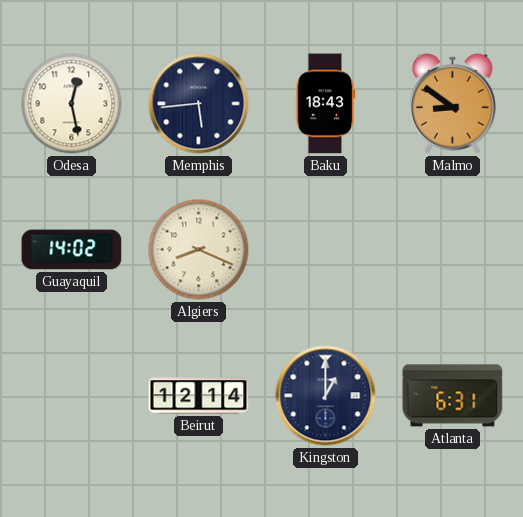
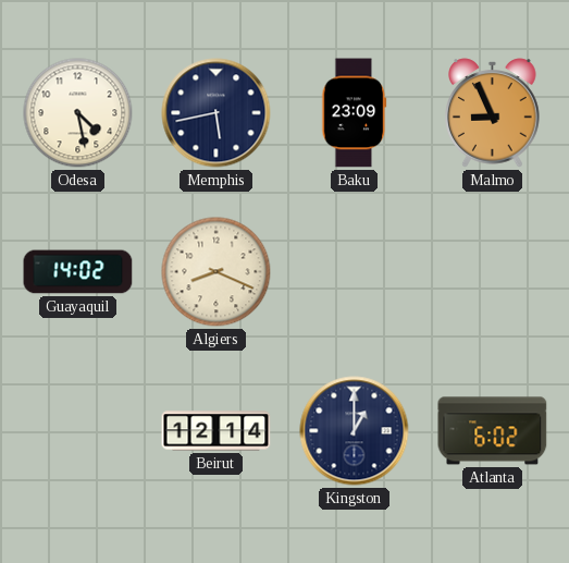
Odesa: 12:28 -> 4:28
Memphis: 5:44 -> 5:43
Baku: 18:43 -> 23:09
Malmo: 8:51 -> 8:56
Atlanta: 6:31 -> 6:02
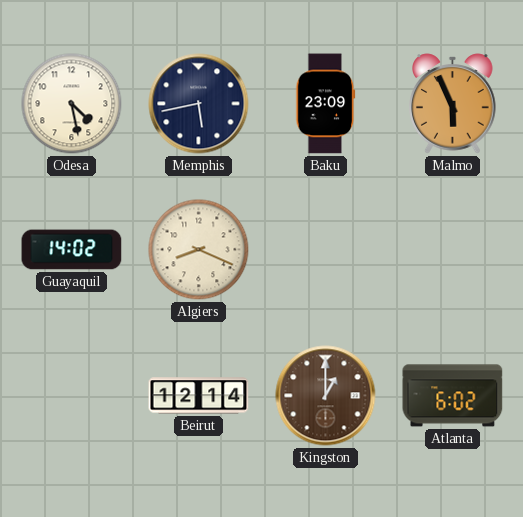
Malmo: 8:56 -> 5:56
Kingston dial: navy -> brown
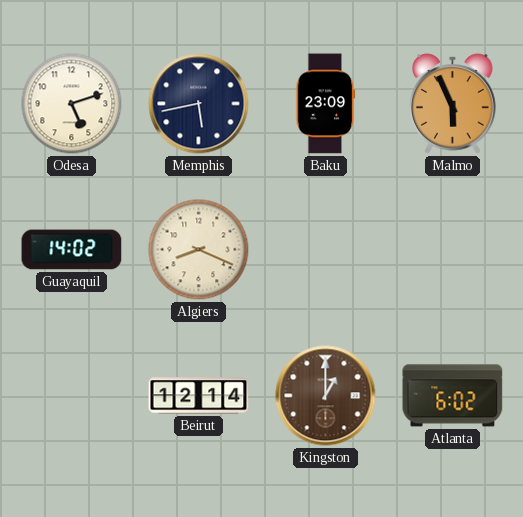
Odesa: 4:28 -> 5:12
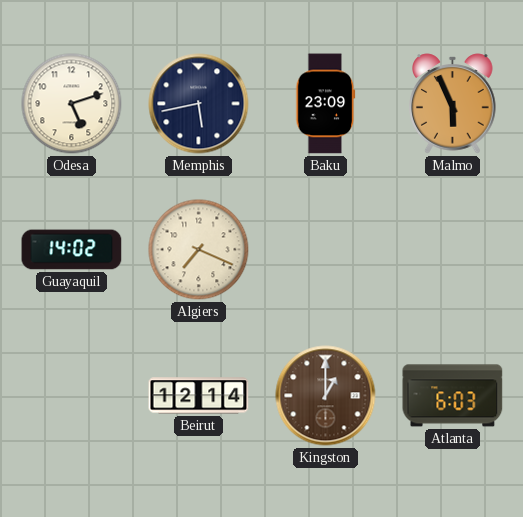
Algiers: 8:19 -> 7:19
Atlanta: 6:02 -> 6:03
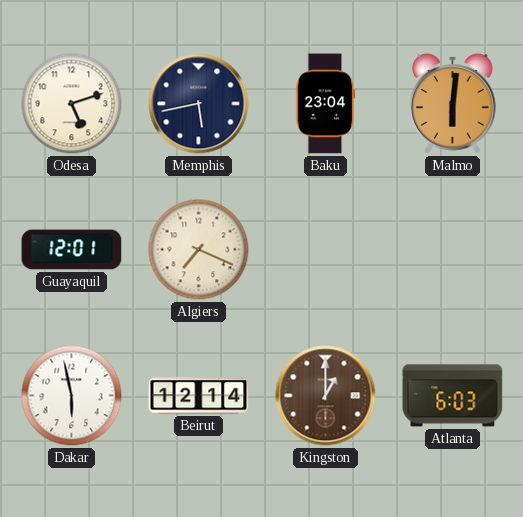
Baku: 23:09 -> 23:04
Malmo: 5:56 -> 6:01
Guayaquil: 14:02 -> 12:01
Dakar: none -> 5:58
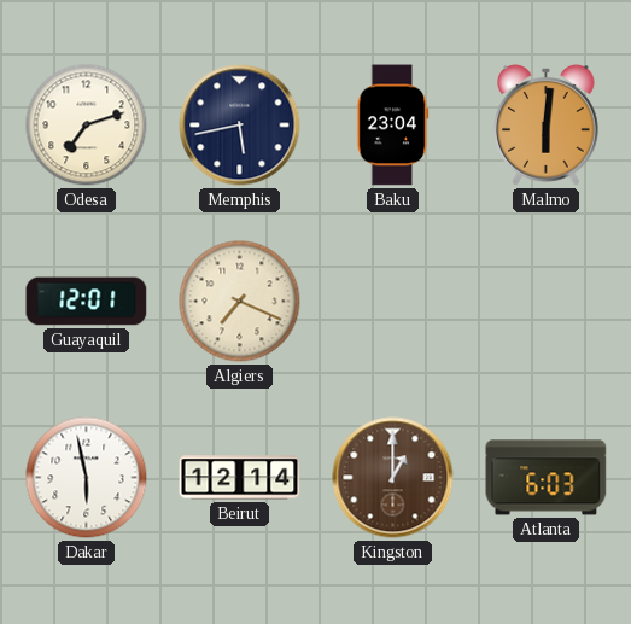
Odesa: 5:12 -> 7:12
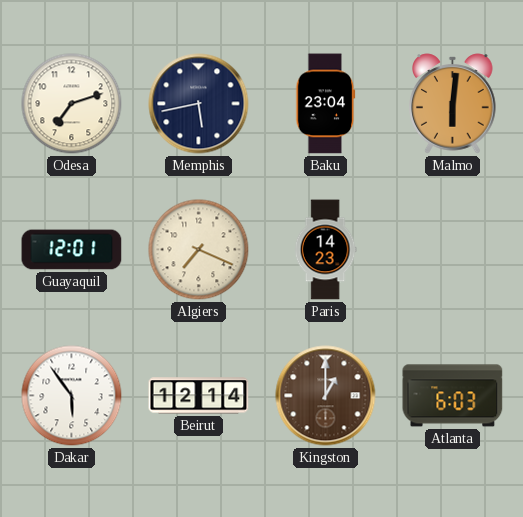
Paris: none -> 14:23
Dakar: 5:58 -> 5:54
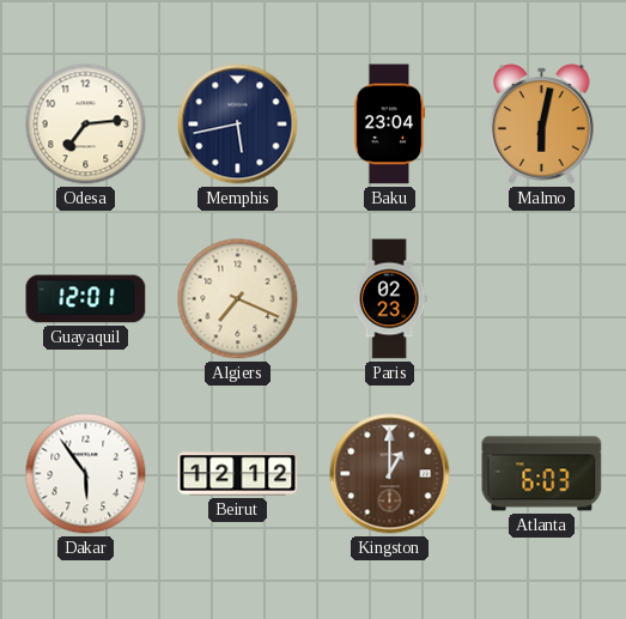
Odesa: 7:12 -> 7:14
Malmo: 6:01 -> 6:02
Paris: 14:23 -> 02:23
Beirut: 12:14 -> 12:12
